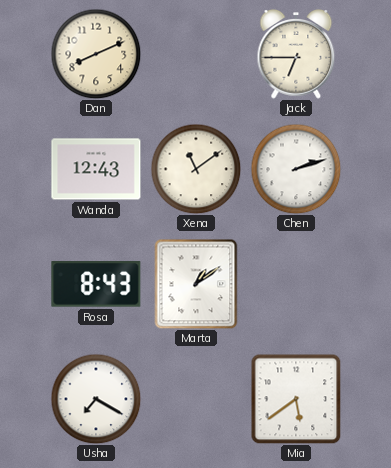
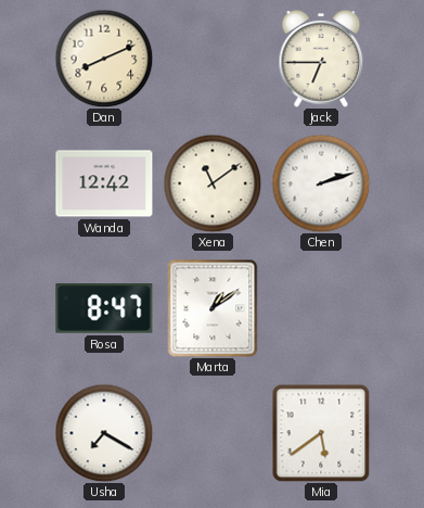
Wanda: 12:43 -> 12:42
Rosa: 8:43 -> 8:47
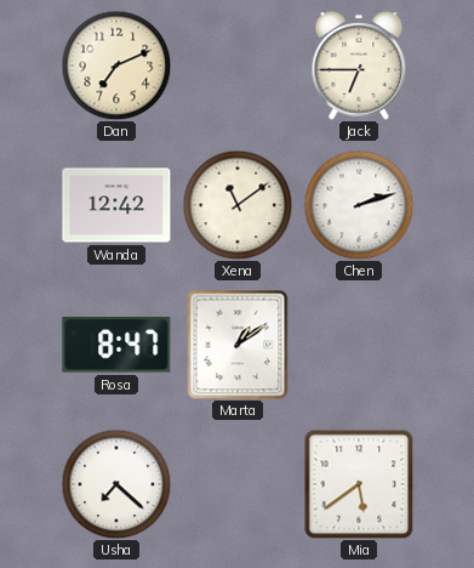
Dan: 8:11 -> 7:11
Usha: 7:20 -> 7:22
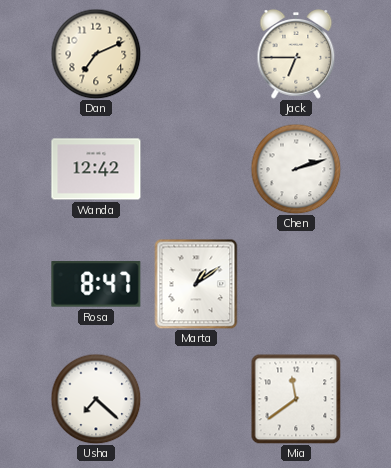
Xena: 11:09 -> none
Mia: 5:39 -> 11:39
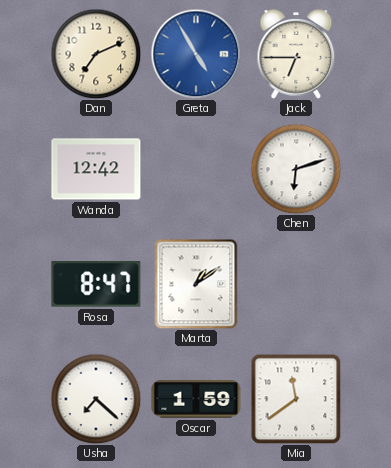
Greta: none -> 4:55
Chen: 2:12 -> 6:12
Oscar: none -> 1:59
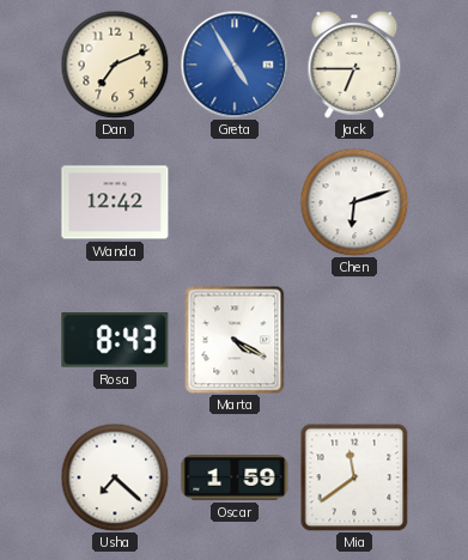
Rosa: 8:47 -> 8:43
Marta: 1:09 -> 4:20
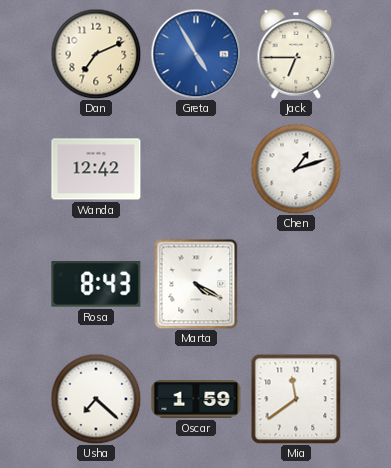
Chen: 6:12 -> 1:12
